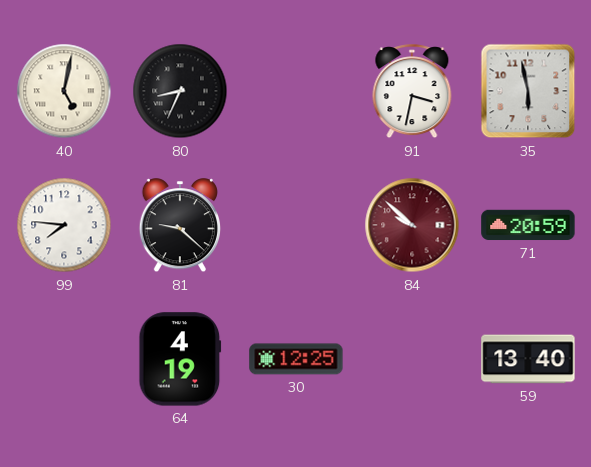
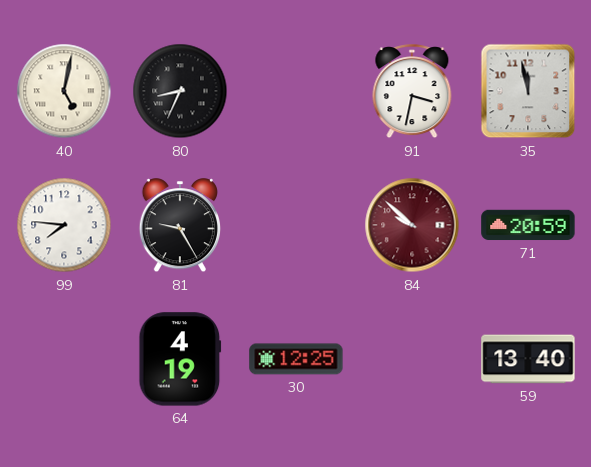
35: 5:58 -> 11:58
81: 9:22 -> 9:25
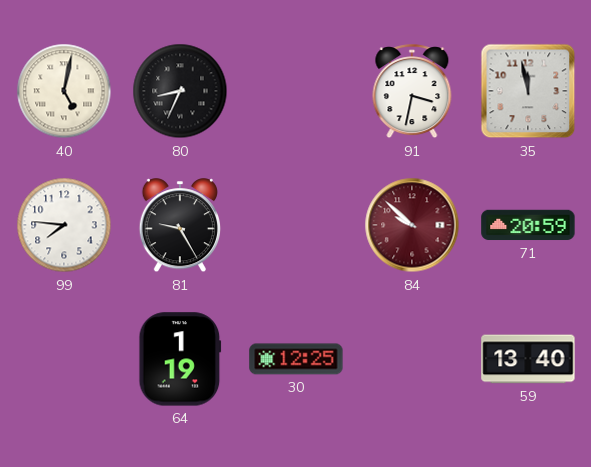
64: 4:19 -> 1:19
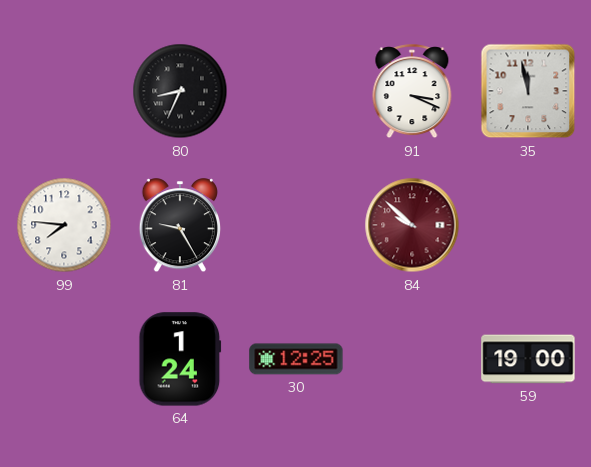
40: 5:02 -> none
91: 3:32 -> 3:19
71: 20:59 -> none
64: 1:19 -> 1:24
59: 13:40 -> 19:00
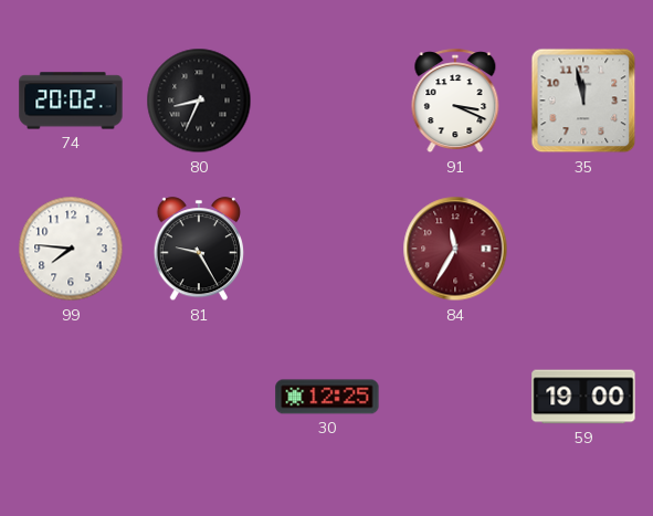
74: none -> 20:02
84: 9:52 -> 11:35
64: 1:24 -> none
